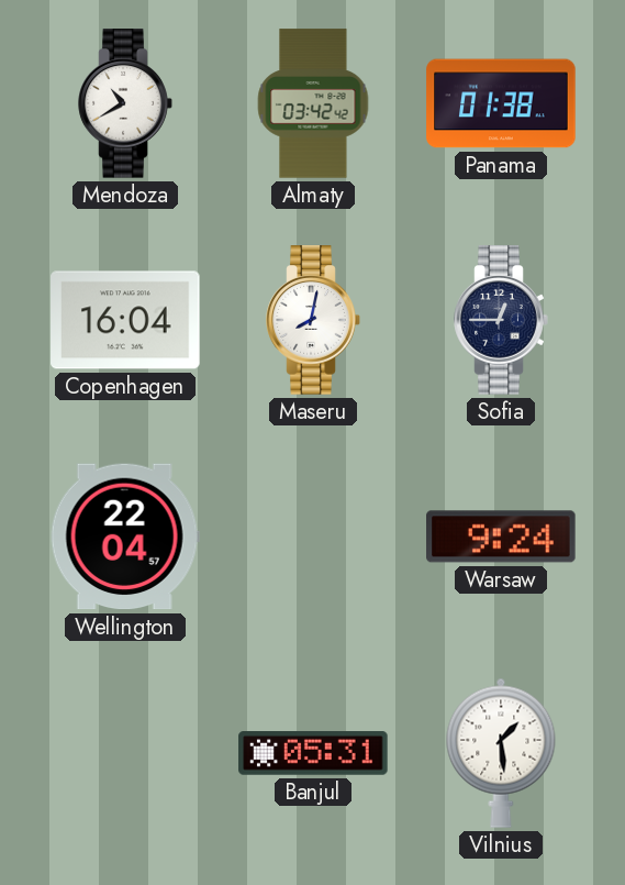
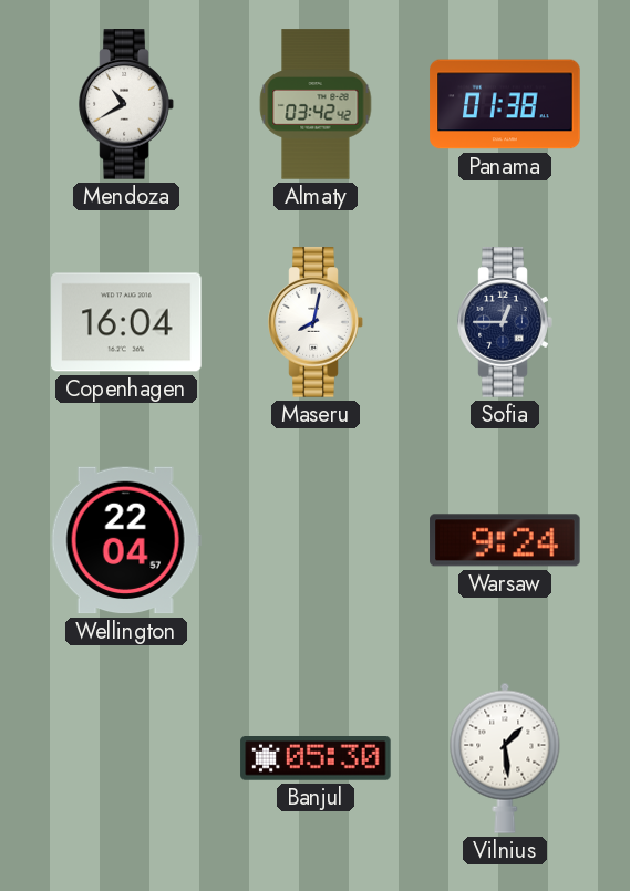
Banjul: 05:31 -> 05:30
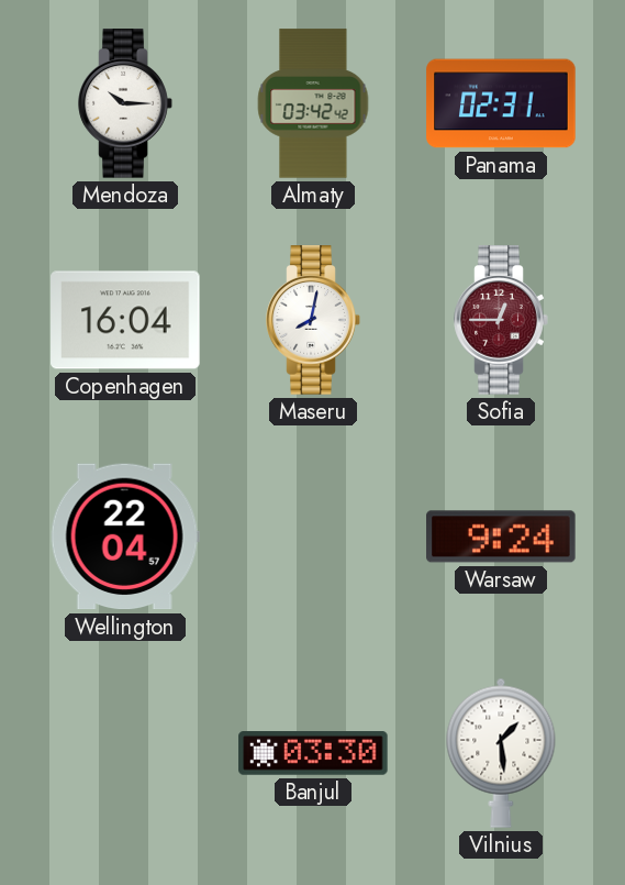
Mendoza: 10:40 -> 10:15
Panama: 01:38 -> 02:31
Sofia dial: navy -> burgundy
Banjul: 05:30 -> 03:30
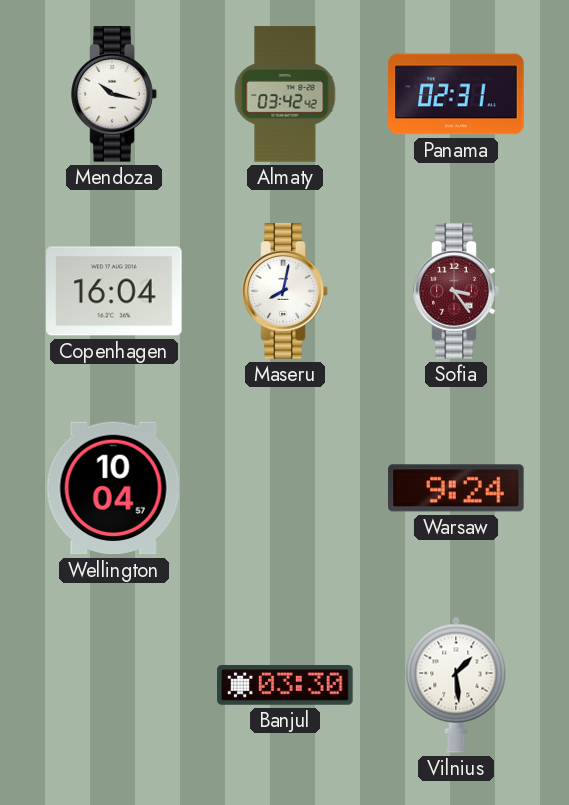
Mendoza: 10:15 -> 10:17
Sofia: 12:45 -> 3:24
Wellington: 22:04 -> 10:04
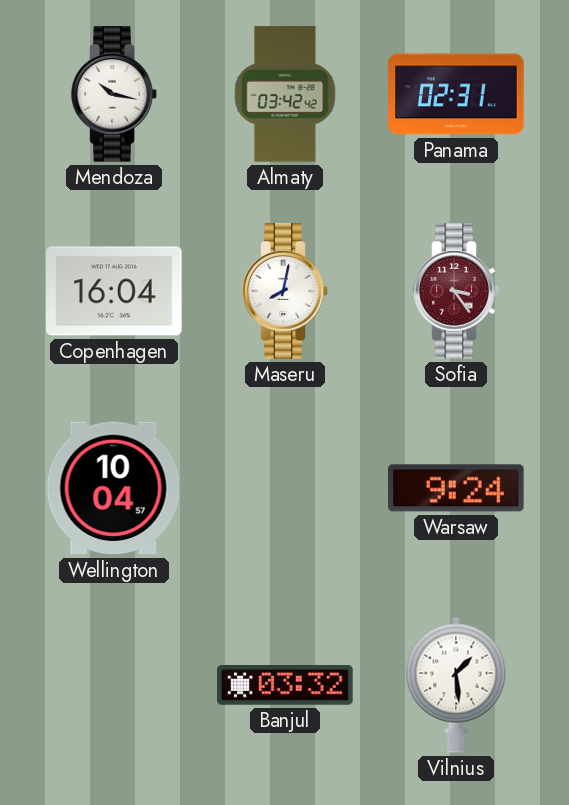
Banjul: 03:30 -> 03:32
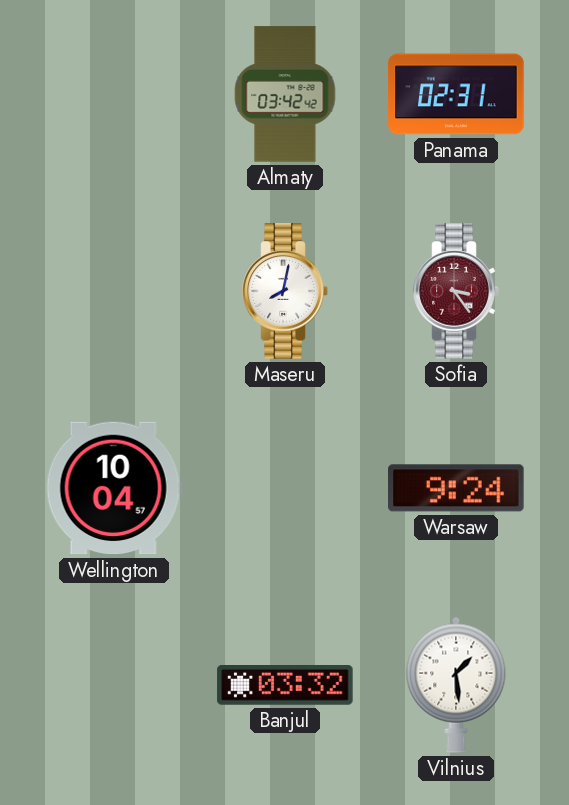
Mendoza: 10:17 -> none
Copenhagen: 16:04 -> none
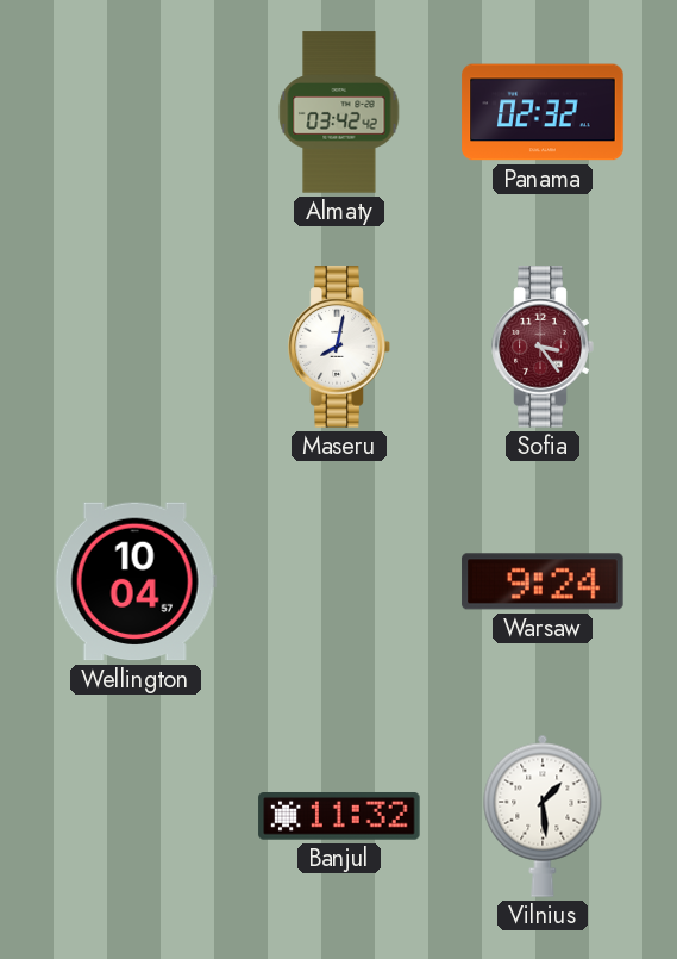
Panama: 02:31 -> 02:32
Banjul: 03:32 -> 11:32
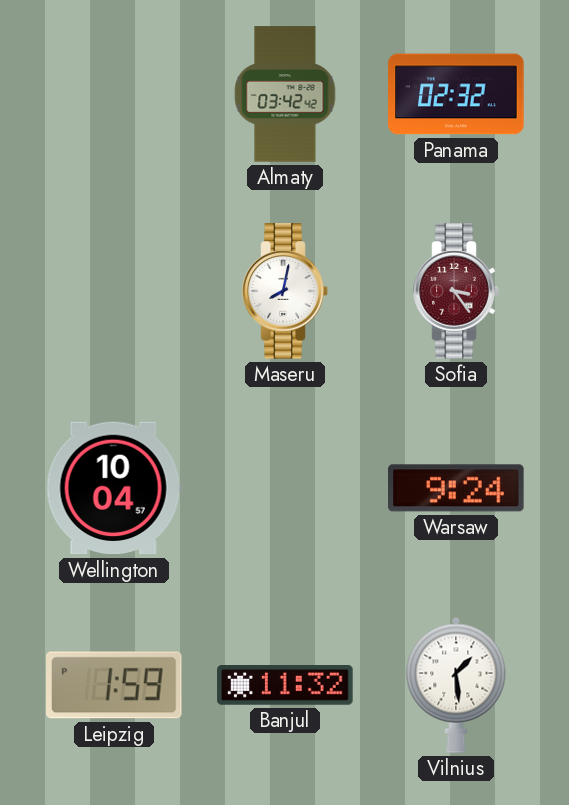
Leipzig: none -> 1:59
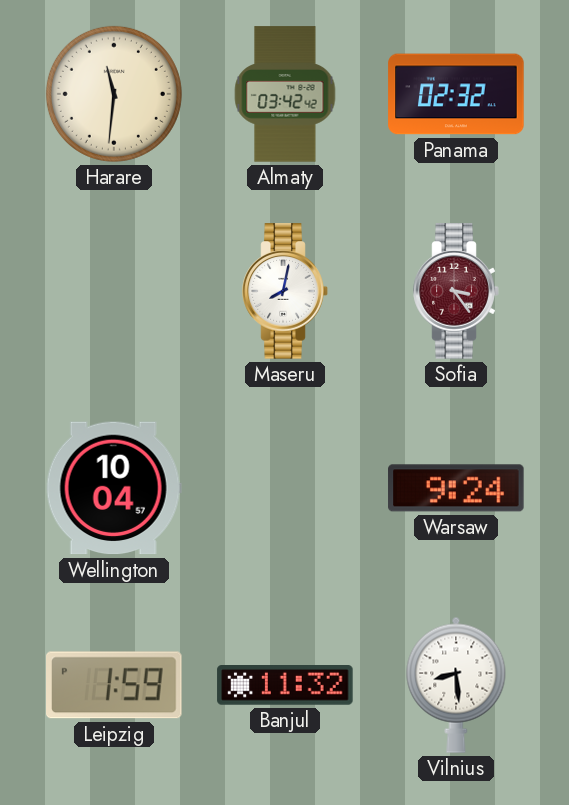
Harare: none -> 11:31
Vilnius: 1:29 -> 8:29
